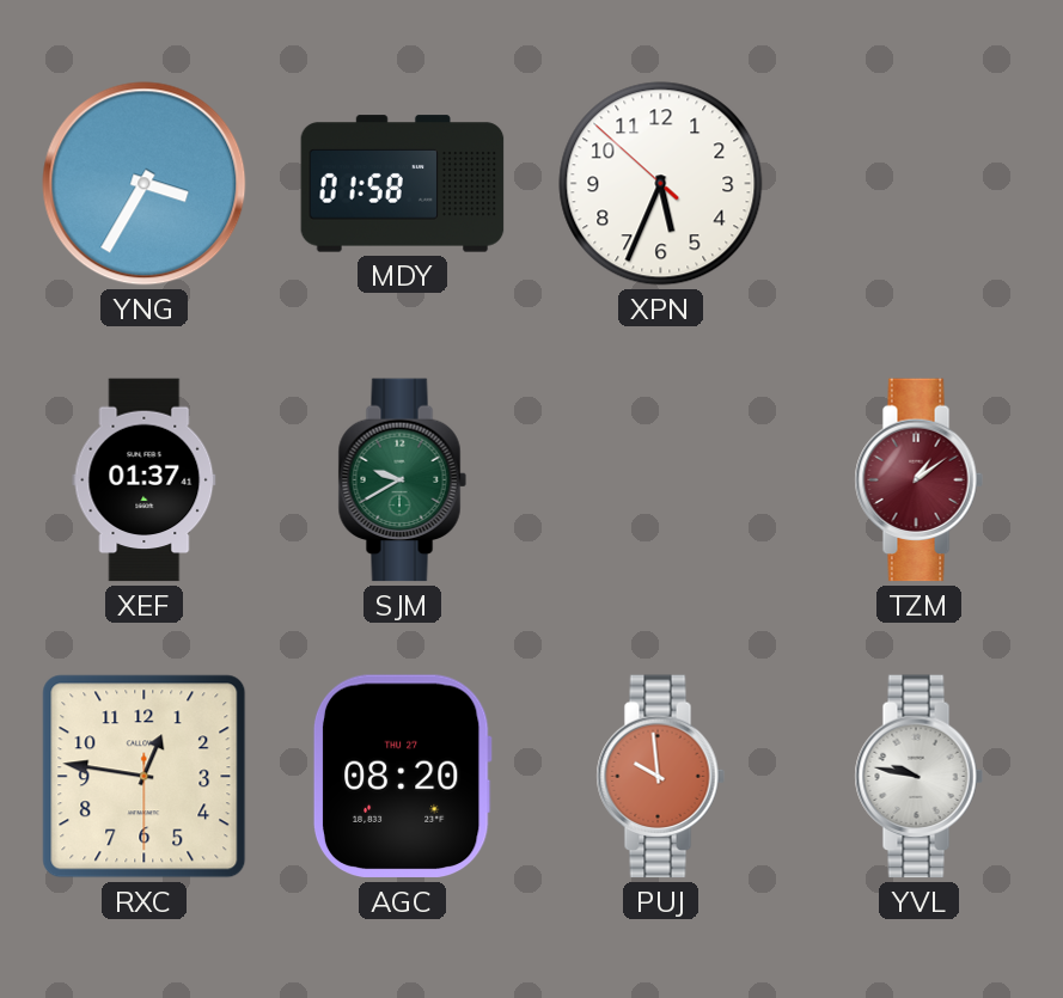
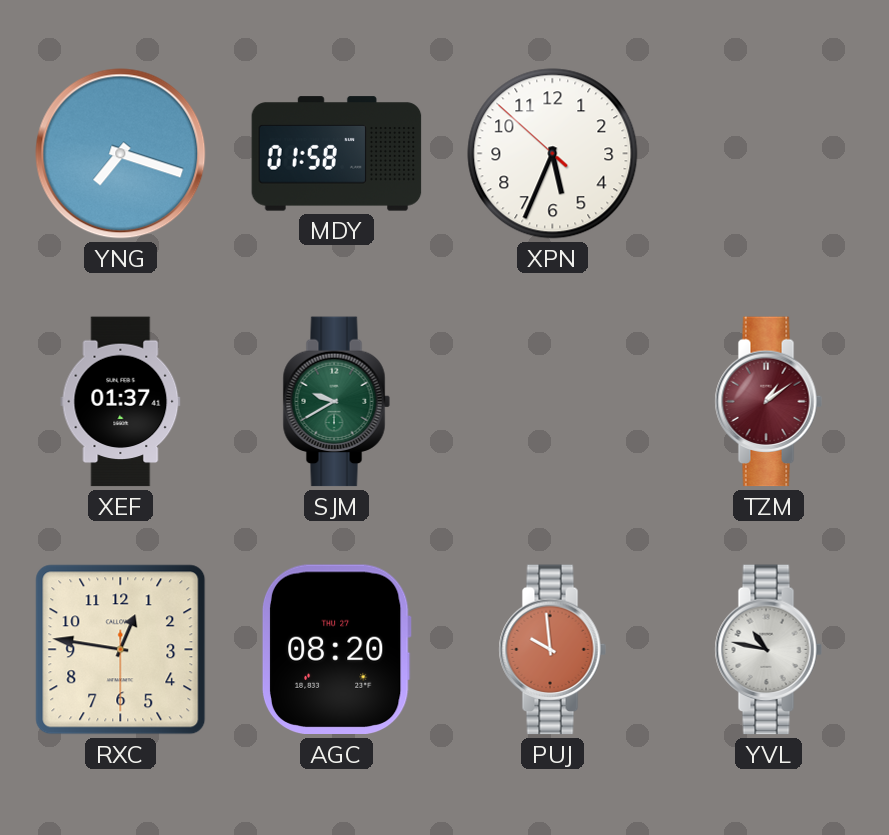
YNG: 3:35 -> 7:18
YVL: 9:47 -> 10:47
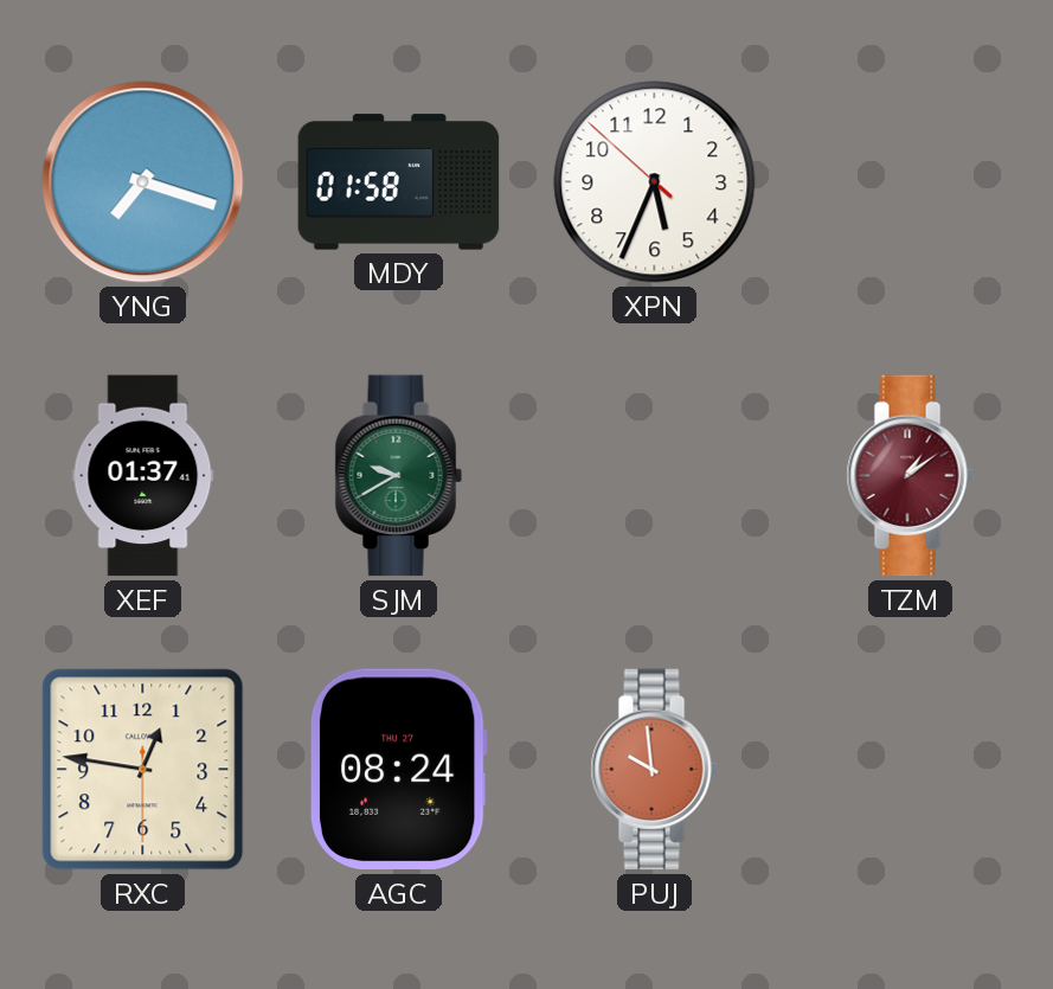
AGC: 08:20 -> 08:24
YVL: 10:47 -> none
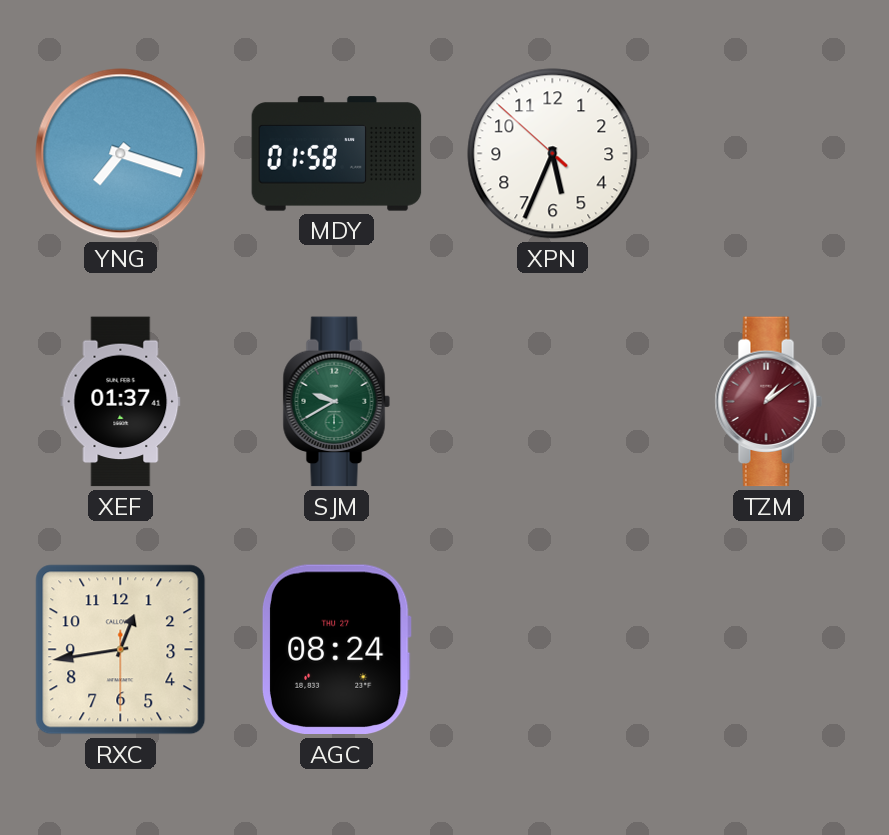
RXC: 12:46 -> 12:43
PUJ: 9:59 -> none
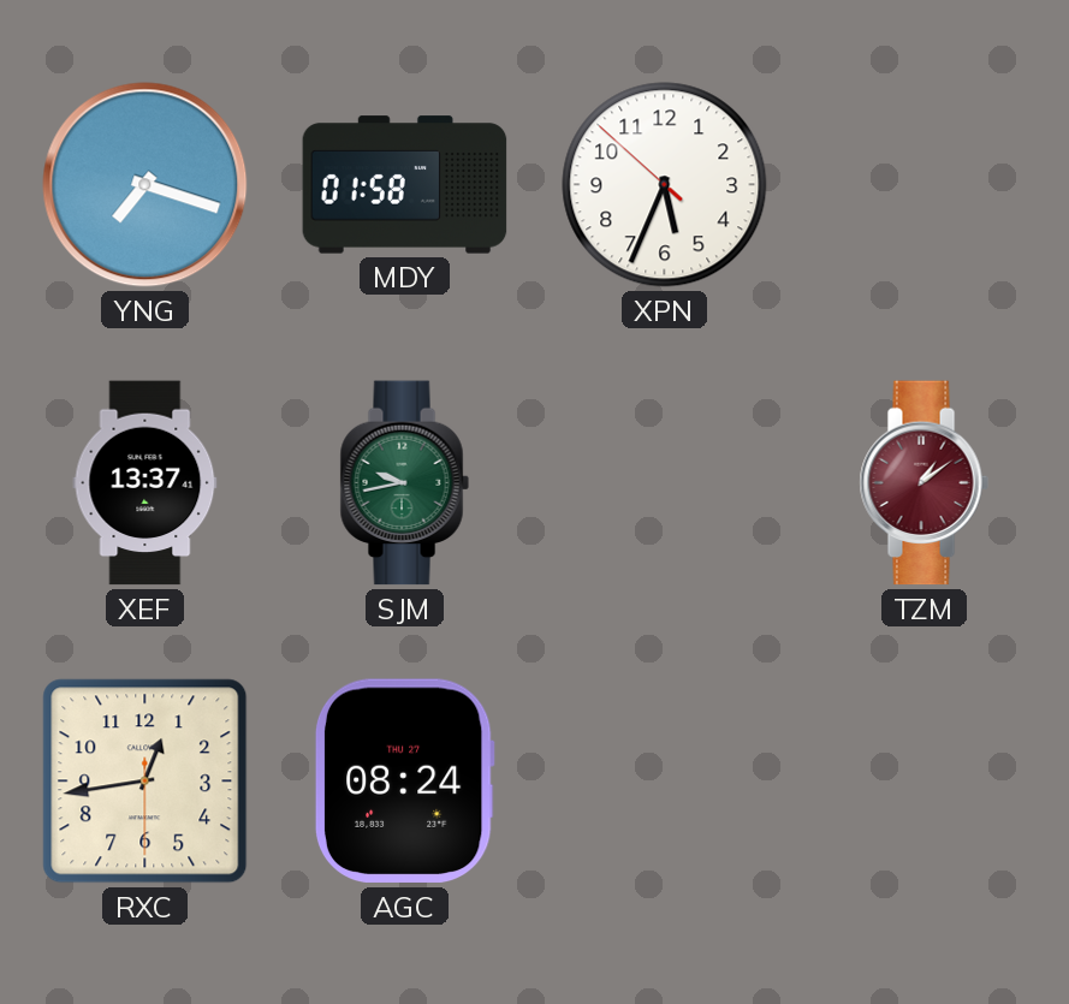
XEF: 01:37 -> 13:37
SJM: 9:40 -> 9:43
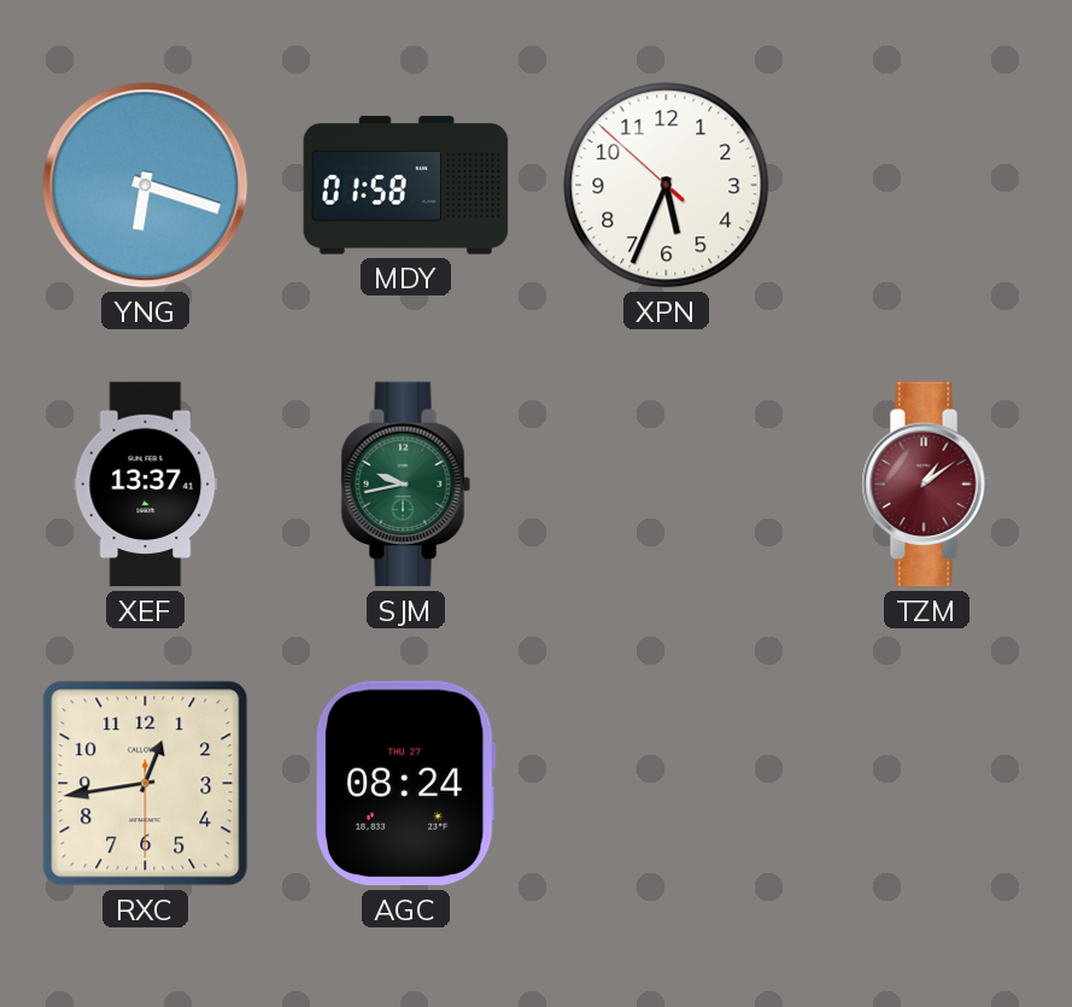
YNG: 7:18 -> 6:18
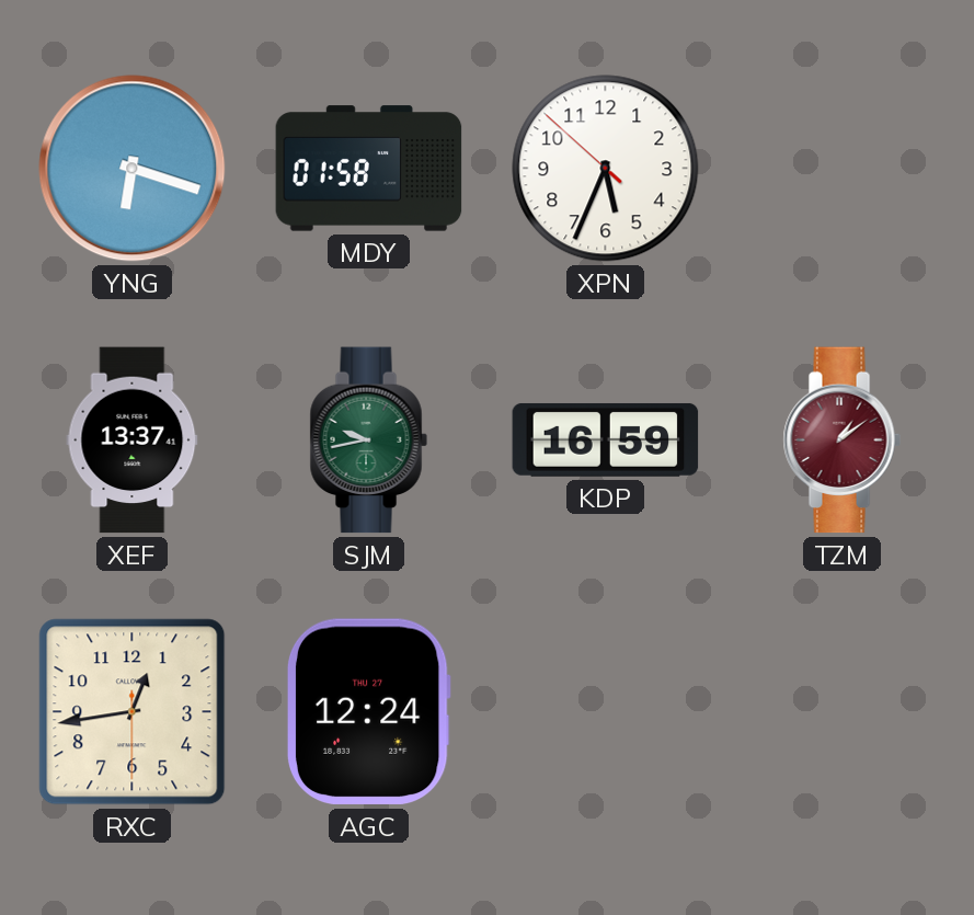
KDP: none -> 16:59
AGC: 08:24 -> 12:24
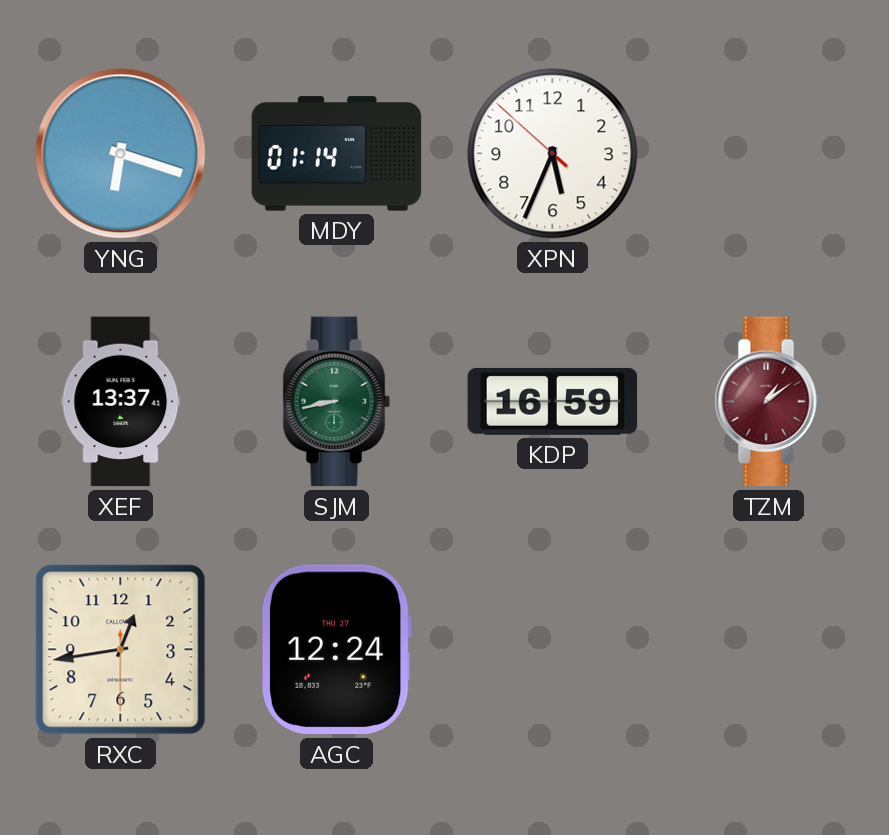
MDY: 01:58 -> 01:14
SJM: 9:43 -> 8:43
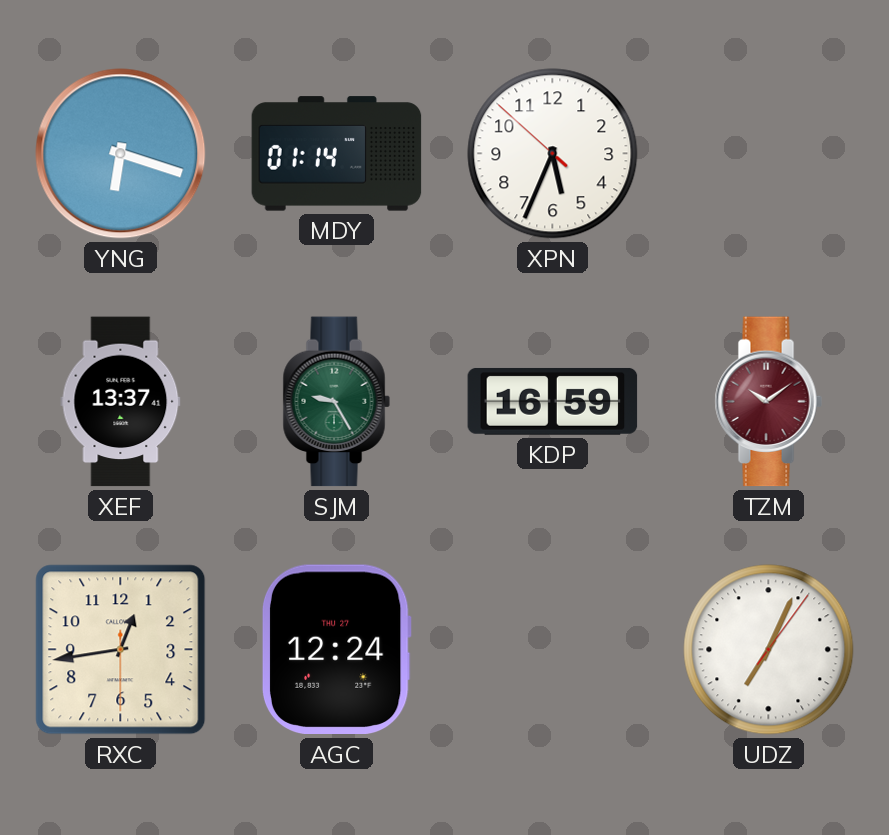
SJM: 8:43 -> 9:25
TZM: 1:09 -> 10:09
UDZ: none -> 7:04
